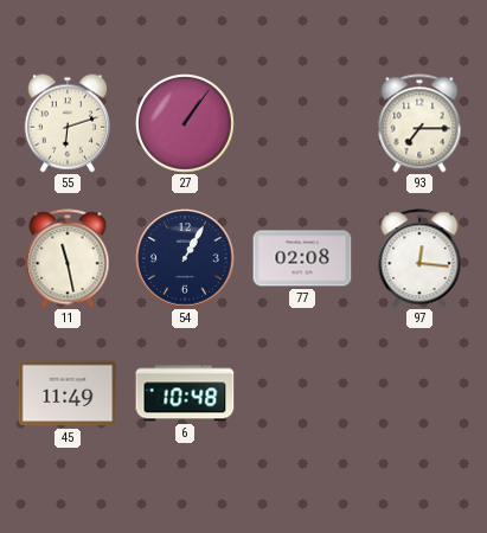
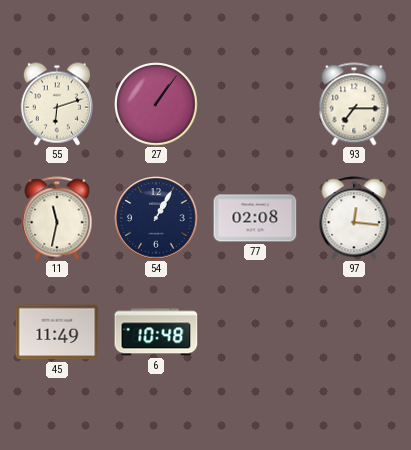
11: 11:28 -> 11:32
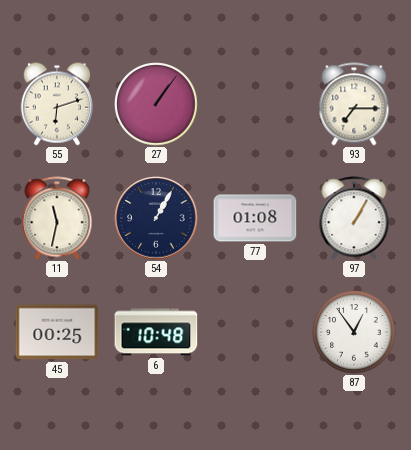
77: 02:08 -> 01:08
97: 12:16 -> 1:05
45: 11:49 -> 00:25
87: none -> 12:54
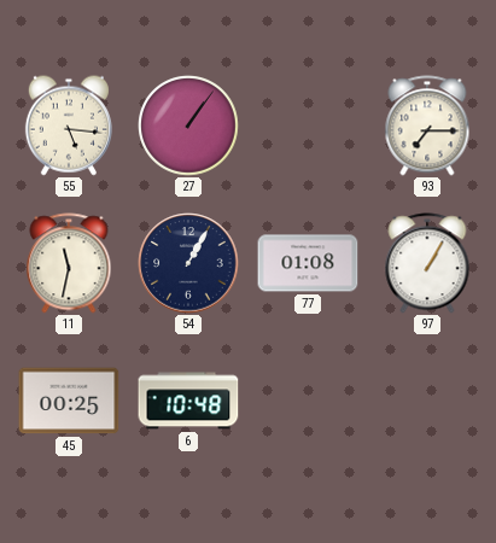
55: 6:12 -> 5:16
87: 12:54 -> none
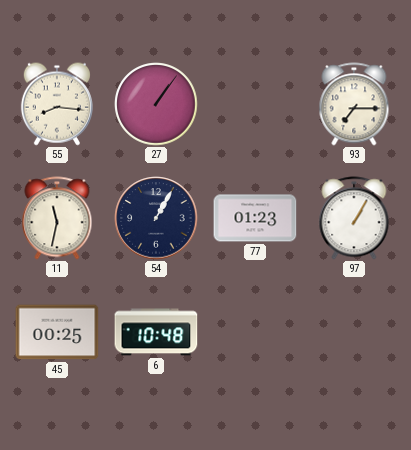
55: 5:16 -> 8:16
77: 01:08 -> 01:23
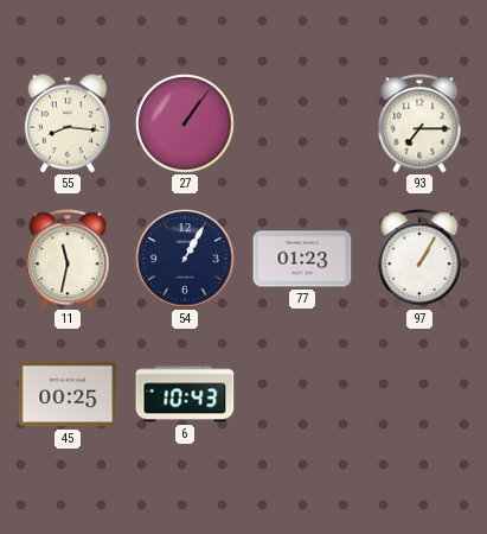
6: 10:48 -> 10:43
